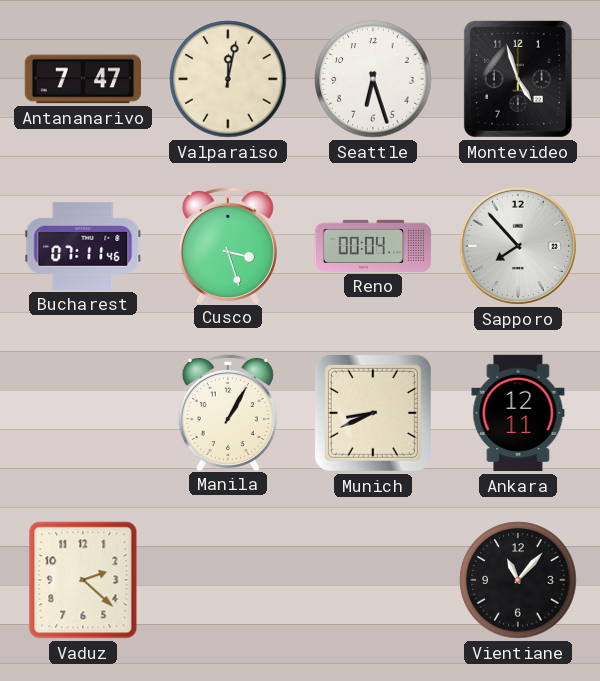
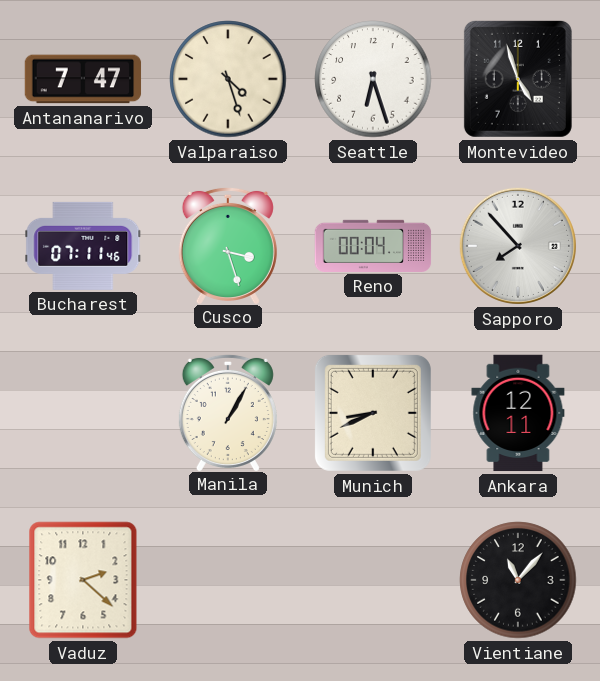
Valparaiso: 12:02 -> 4:27
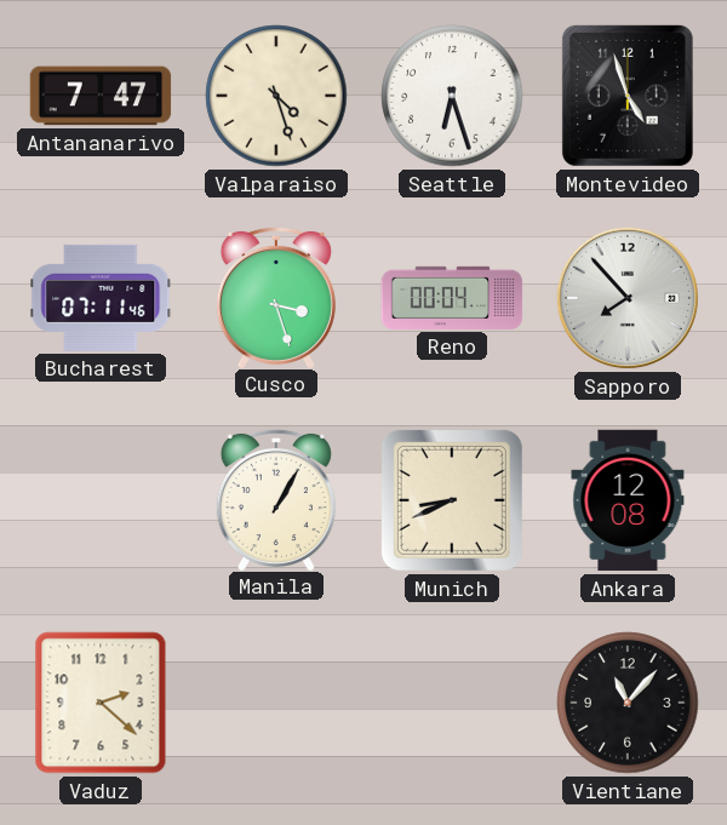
Ankara: 12:11 -> 12:08
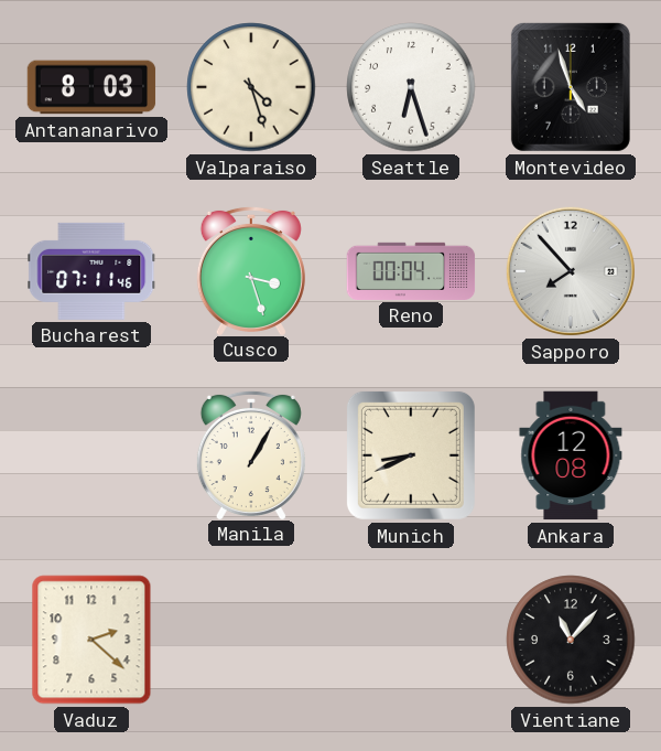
Antananarivo: 7:47 -> 8:03
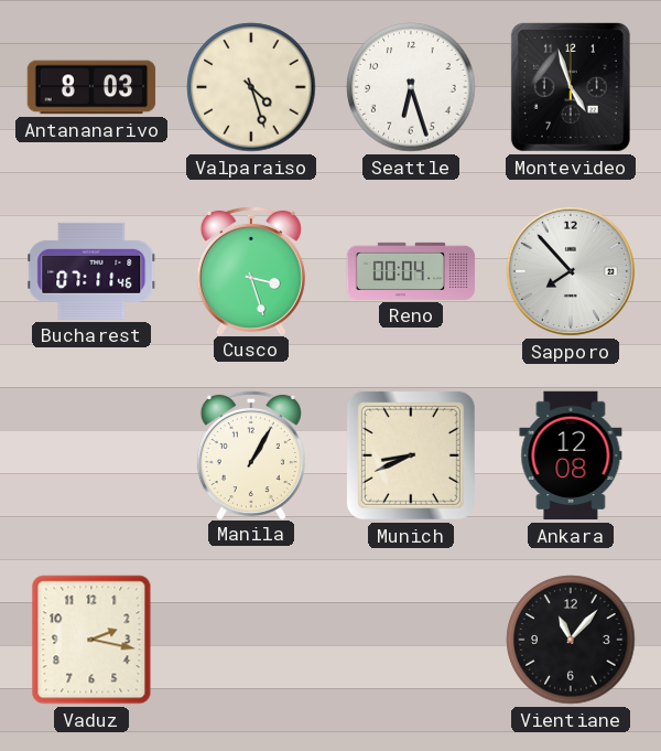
Vaduz: 2:22 -> 2:17
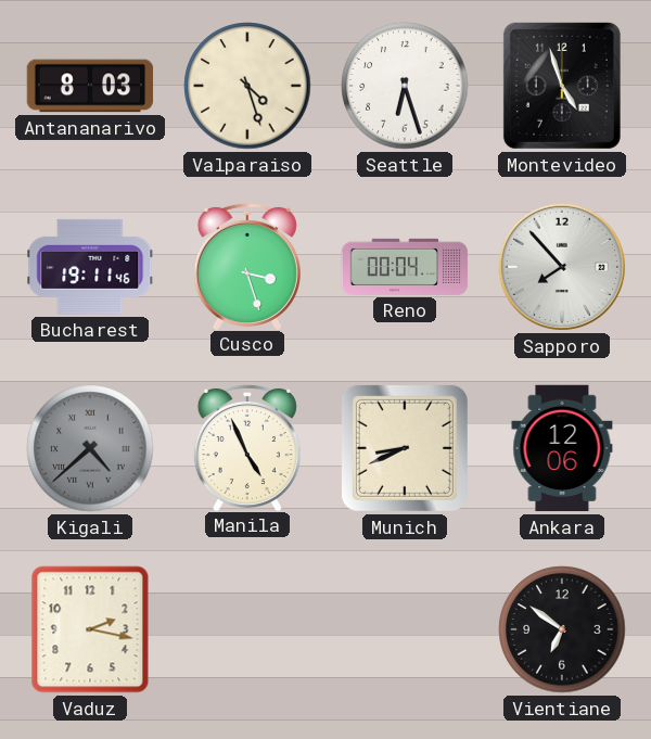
Bucharest: 07:11 -> 19:11
Kigali: none -> 4:38
Manila: 1:05 -> 4:56
Ankara: 12:08 -> 12:06
Vientiane: 11:07 -> 6:51
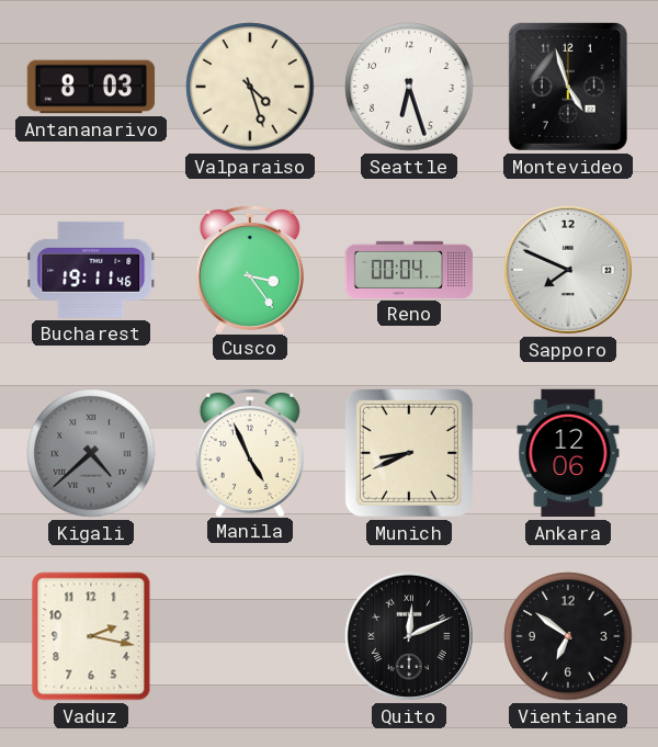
Cusco: 3:27 -> 3:24
Sapporo: 7:53 -> 7:49
Quito: none -> 12:11
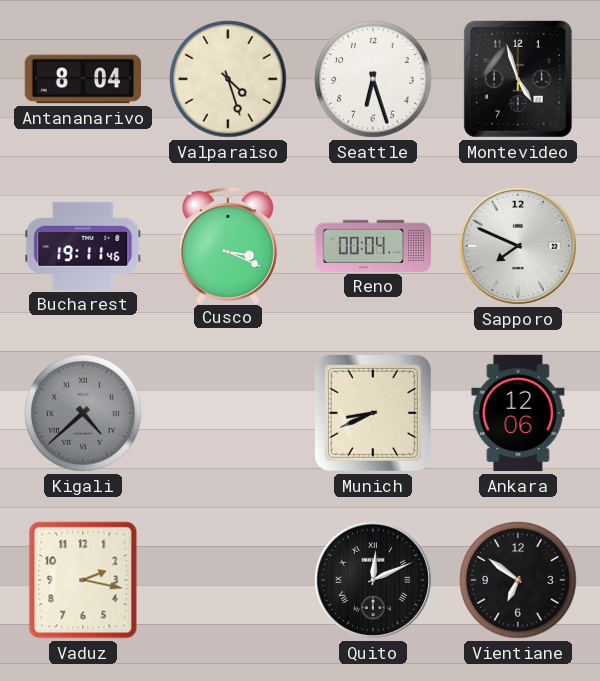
Antananarivo: 8:03 -> 8:04
Cusco: 3:24 -> 3:19
Manila: 4:56 -> none
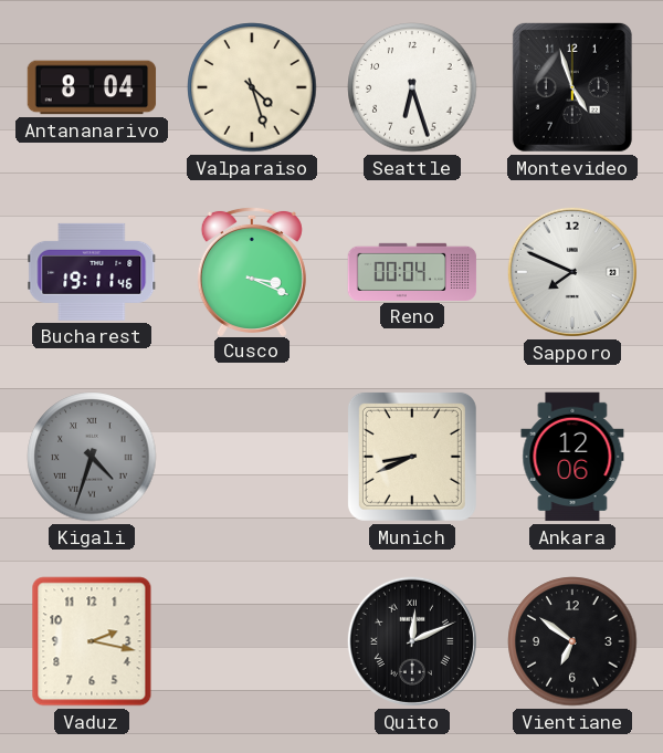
Kigali: 4:38 -> 4:33
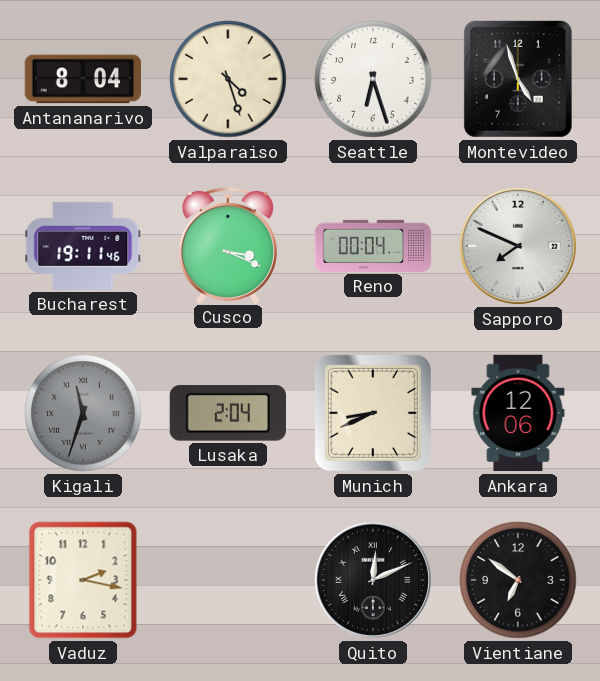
Kigali: 4:33 -> 11:33
Lusaka: none -> 2:04
